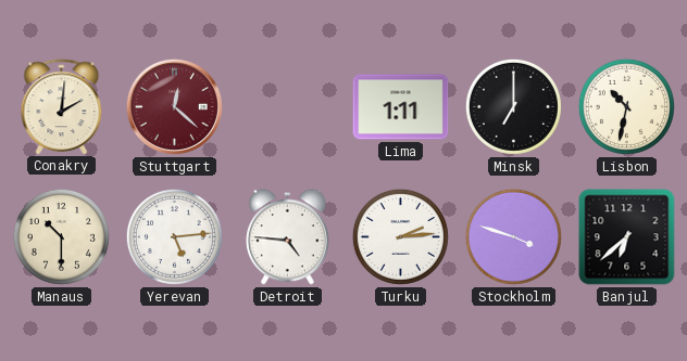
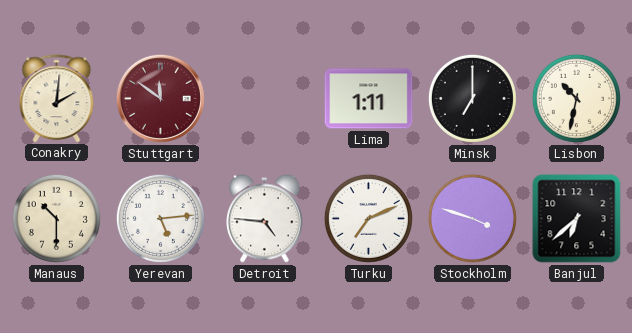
Stuttgart: 12:22 -> 11:51
Turku: 2:14 -> 7:11
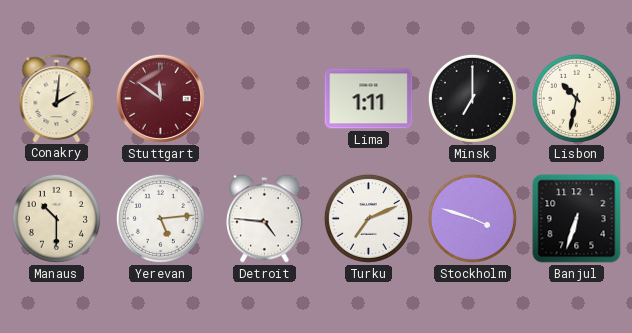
Banjul: 6:38 -> 6:33
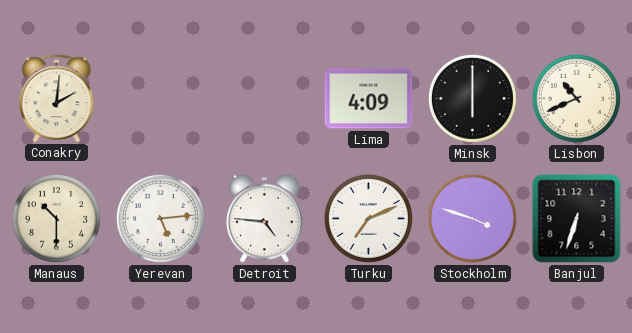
Stuttgart: 11:51 -> none
Lima: 1:11 -> 4:09
Minsk: 7:00 -> 6:00
Lisbon: 10:32 -> 10:41
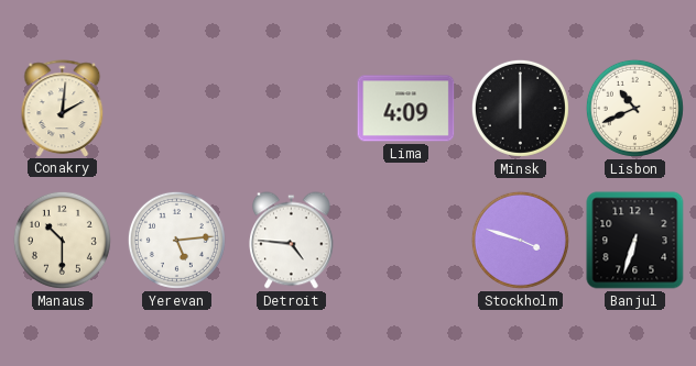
Turku: 7:11 -> none
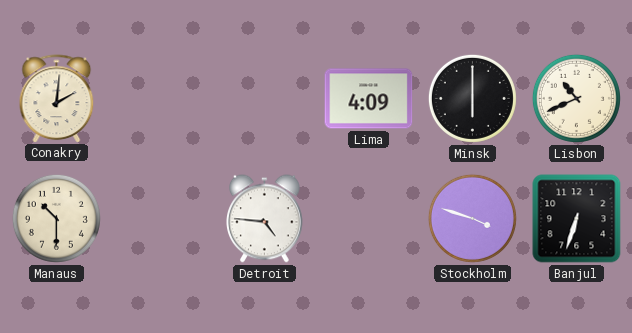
Yerevan: 5:14 -> none
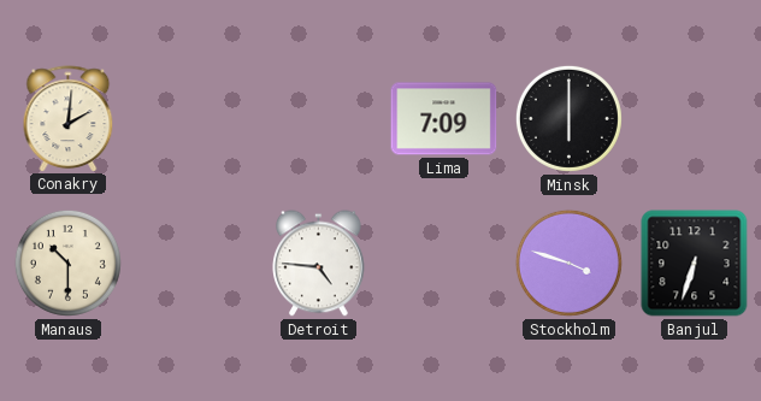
Lima: 4:09 -> 7:09
Lisbon: 10:41 -> none
